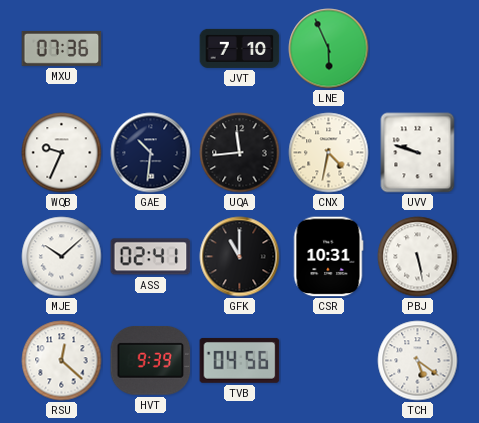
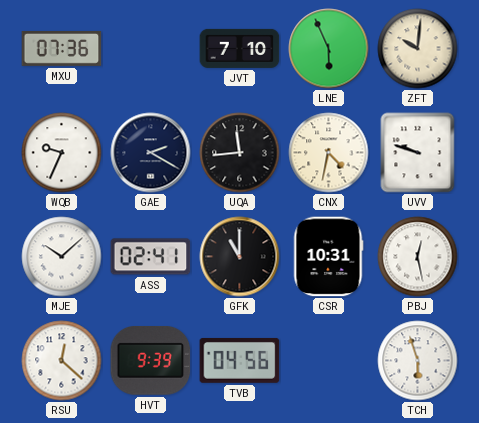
ZFT: none -> 10:01
GAE: 10:31 -> 2:20
PBJ: 5:28 -> 12:28
TCH: 5:21 -> 5:57
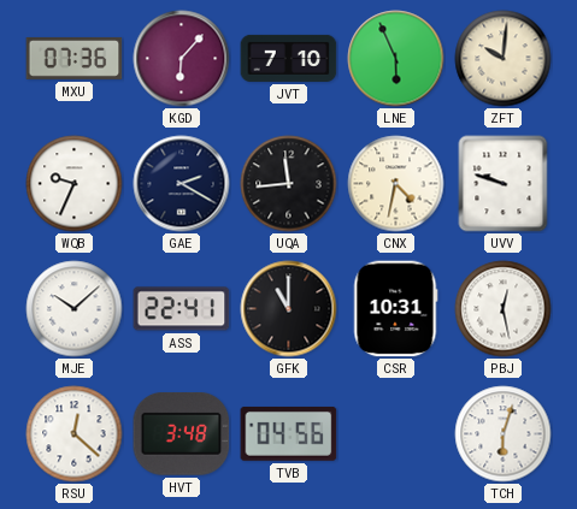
KGD: none -> 6:07
ASS: 02:41 -> 22:41
HVT: 9:39 -> 3:48
TCH: 5:57 -> 6:03
